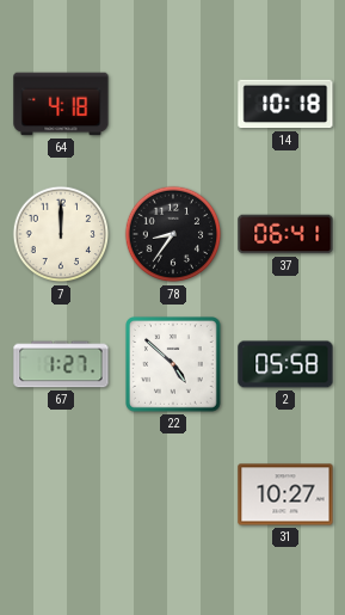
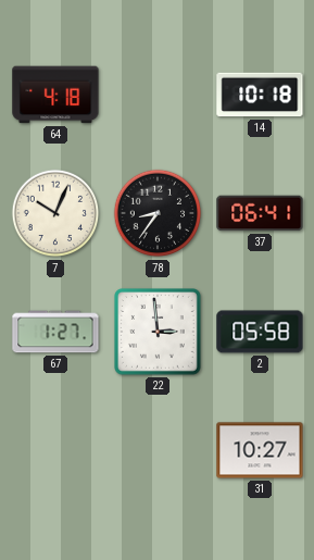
7: 12:00 -> 10:04
22: 4:52 -> 2:59
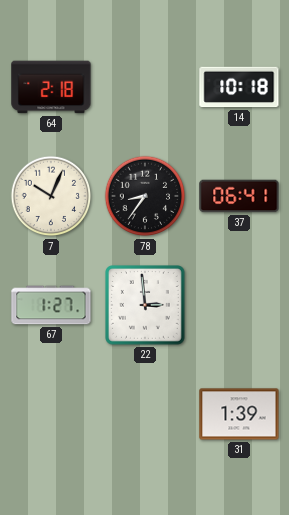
64: 4:18 -> 2:18
2: 05:58 -> none
31: 10:27 -> 1:39
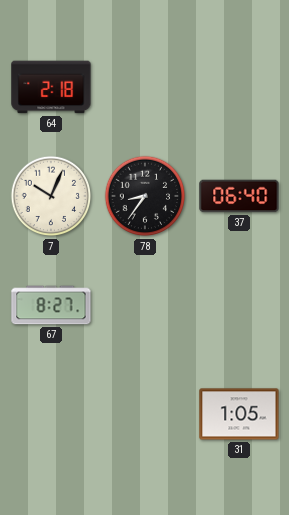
14: 10:18 -> none
37: 06:41 -> 06:40
67: 1:27 -> 8:27
22: 2:59 -> none
31: 1:39 -> 1:05
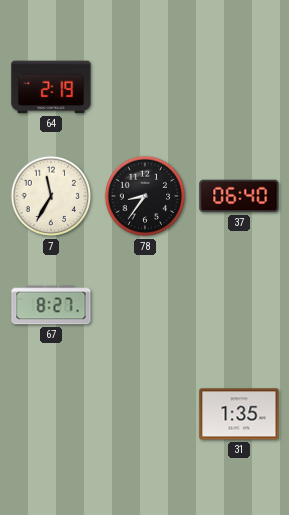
64: 2:18 -> 2:19
7: 10:04 -> 11:35
31: 1:05 -> 1:35
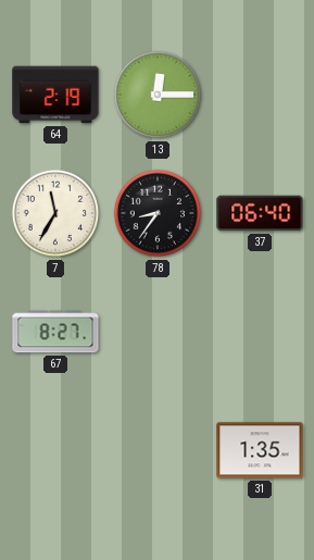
13: none -> 12:15
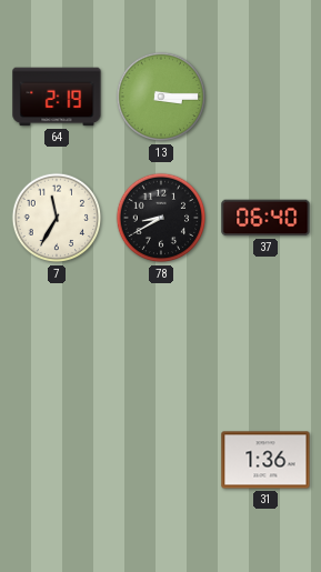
13: 12:15 -> 3:15
78: 8:36 -> 8:40
67: 8:27 -> none
31: 1:35 -> 1:36
